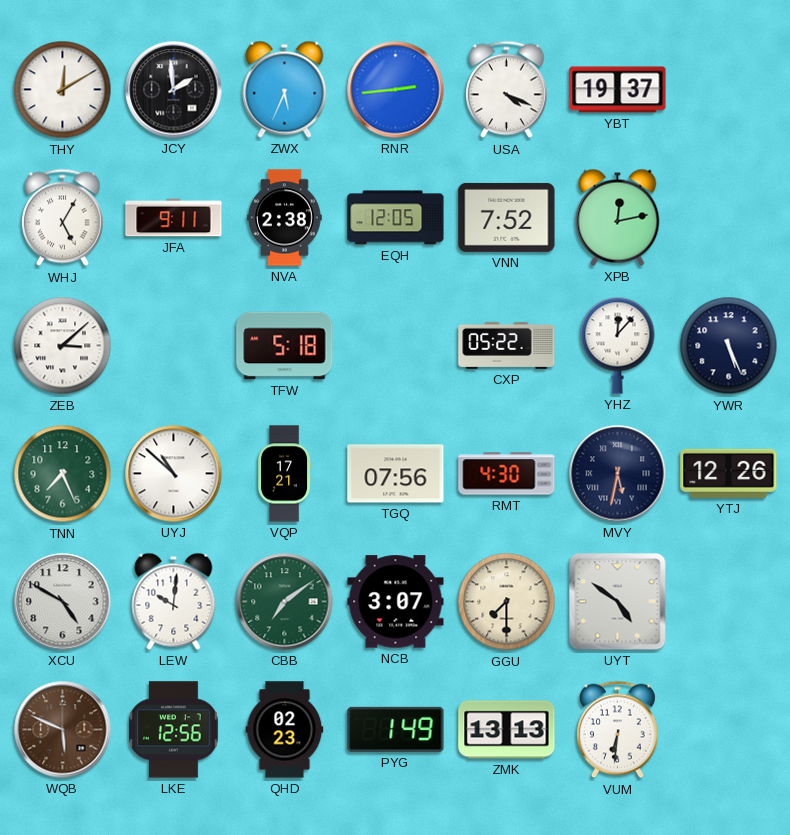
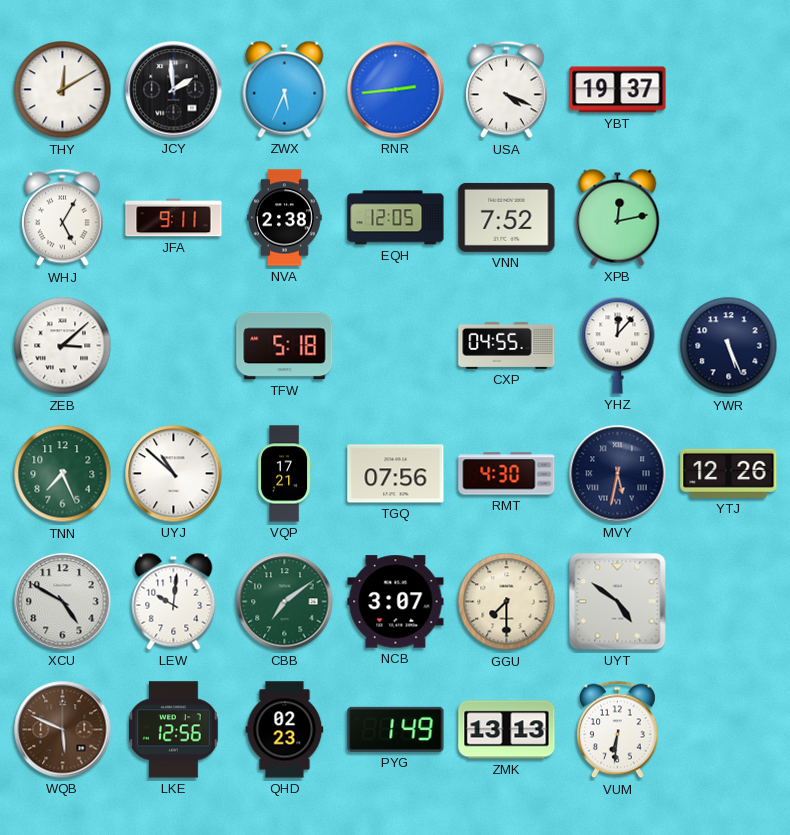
CXP: 05:22 -> 04:55
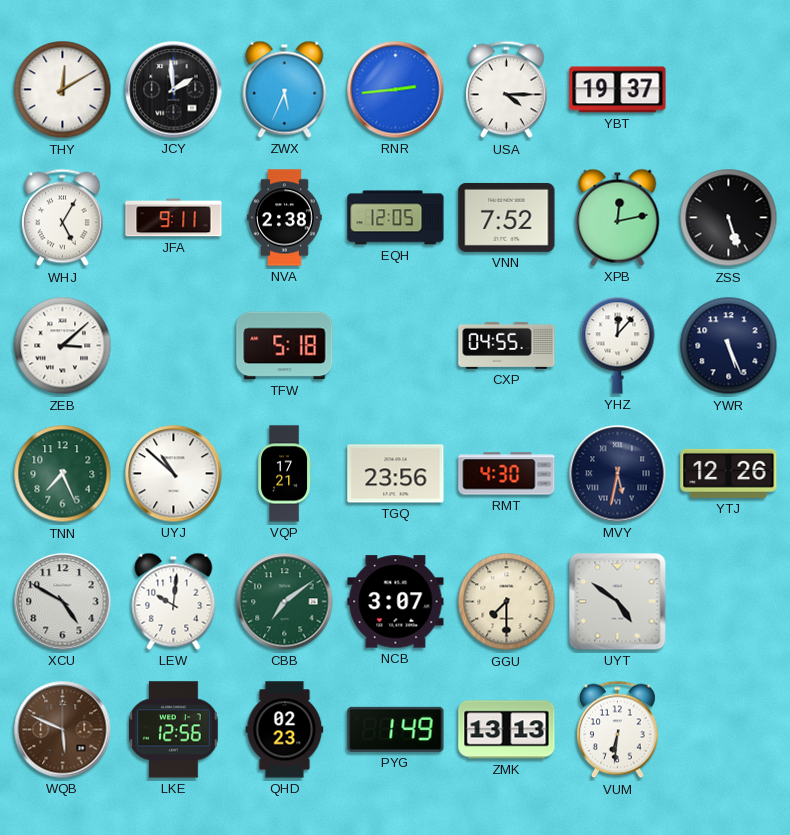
USA: 4:19 -> 4:15
ZSS: none -> 5:27
TGQ: 07:56 -> 23:56
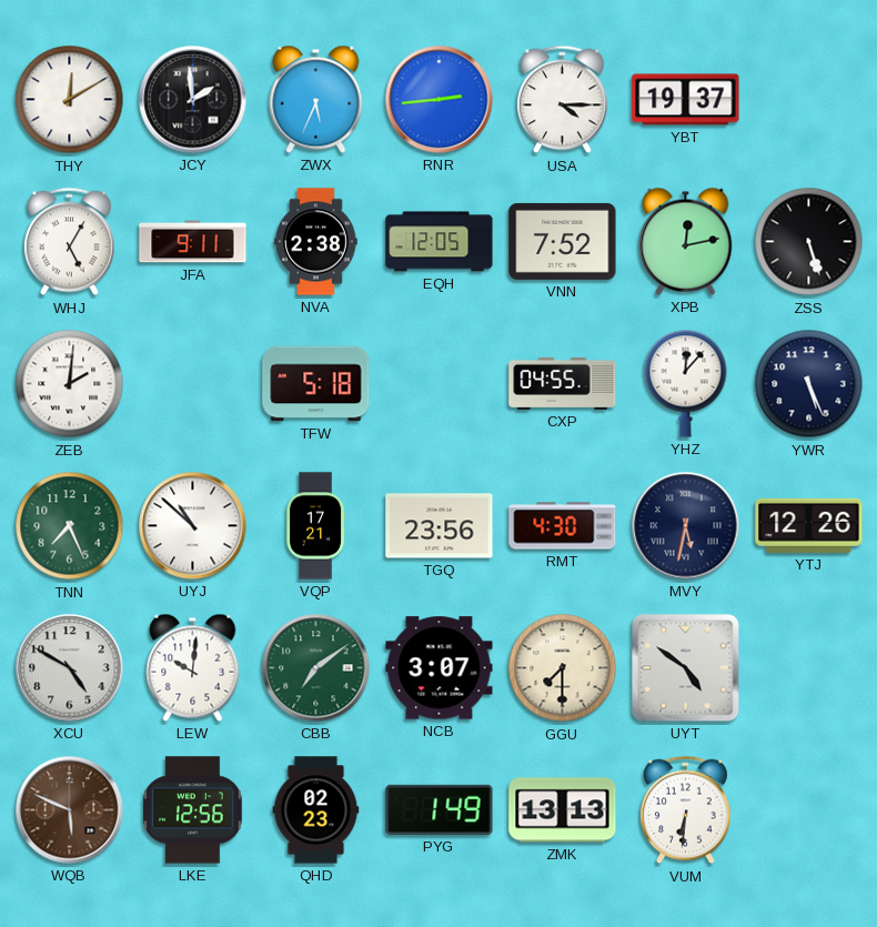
ZEB: 3:08 -> 2:01
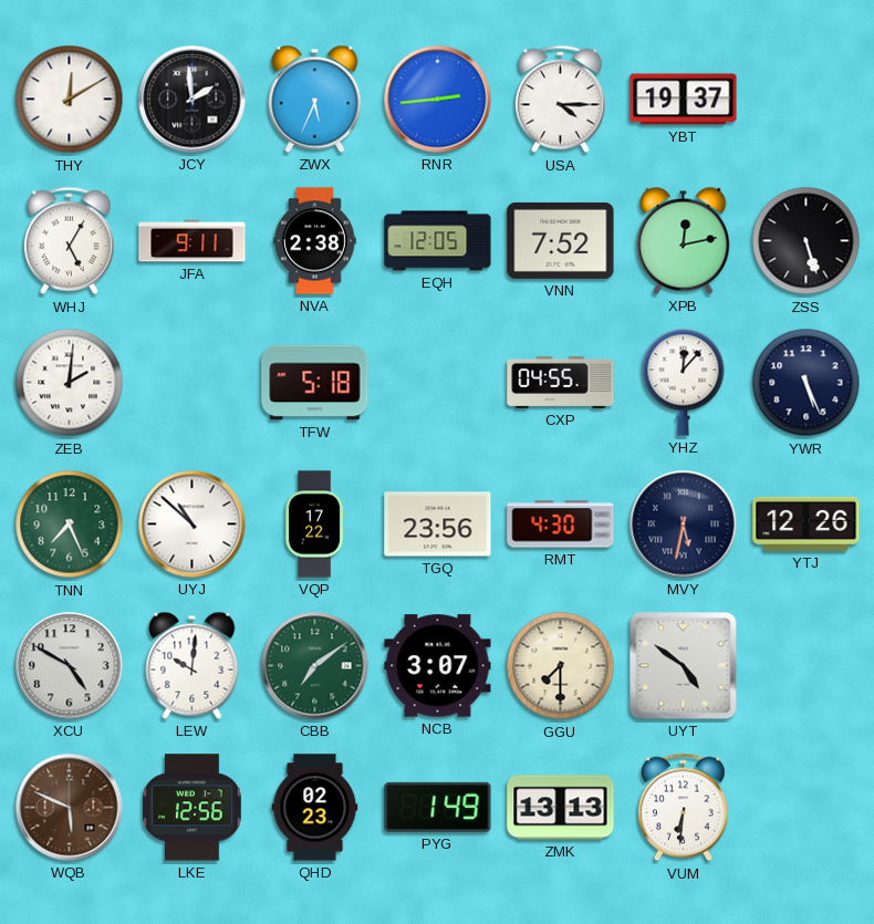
VQP: 17:21 -> 17:22
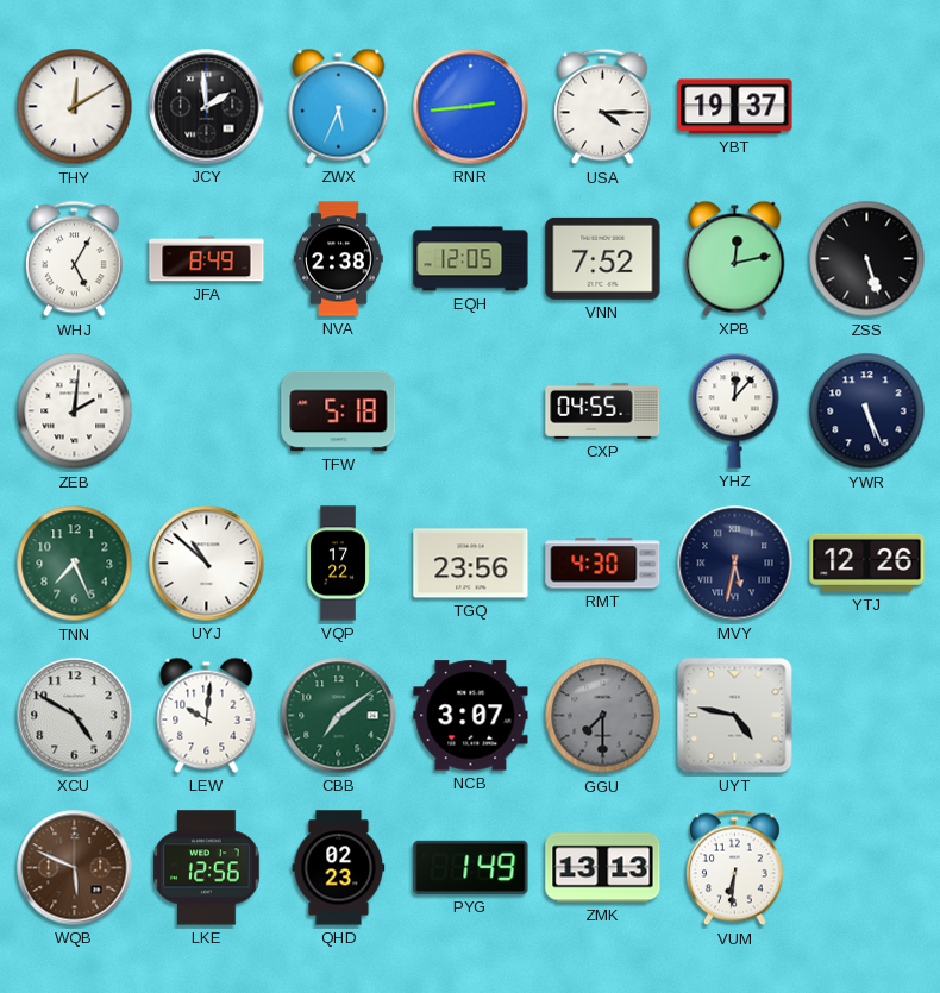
JFA: 9:11 -> 8:49
GGU dial: cream -> grey
UYT: 4:51 -> 4:47
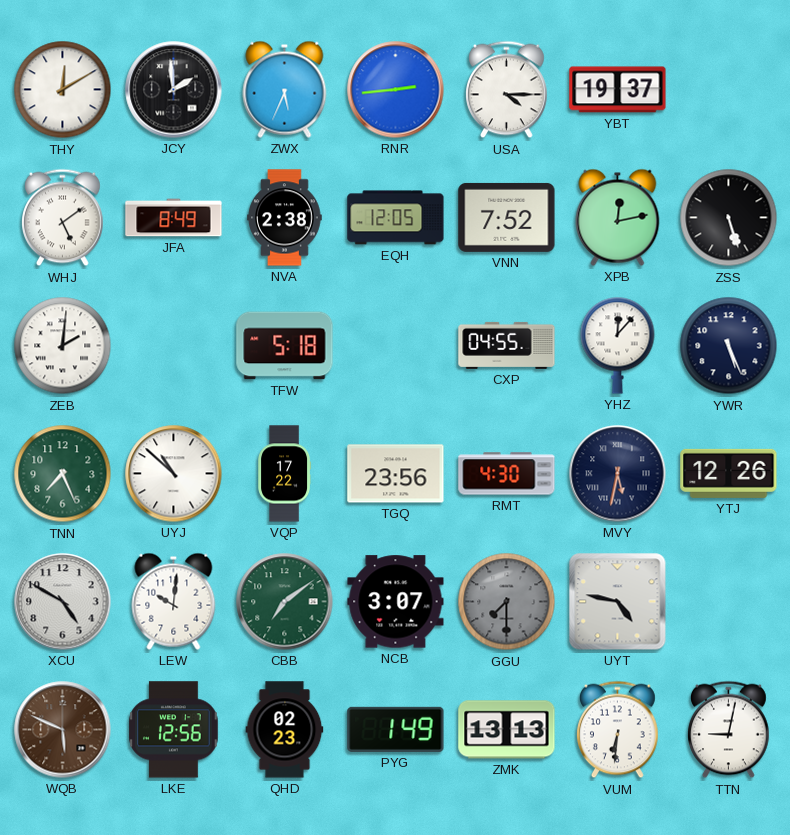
WHJ: 5:05 -> 5:09
TTN: none -> 9:02
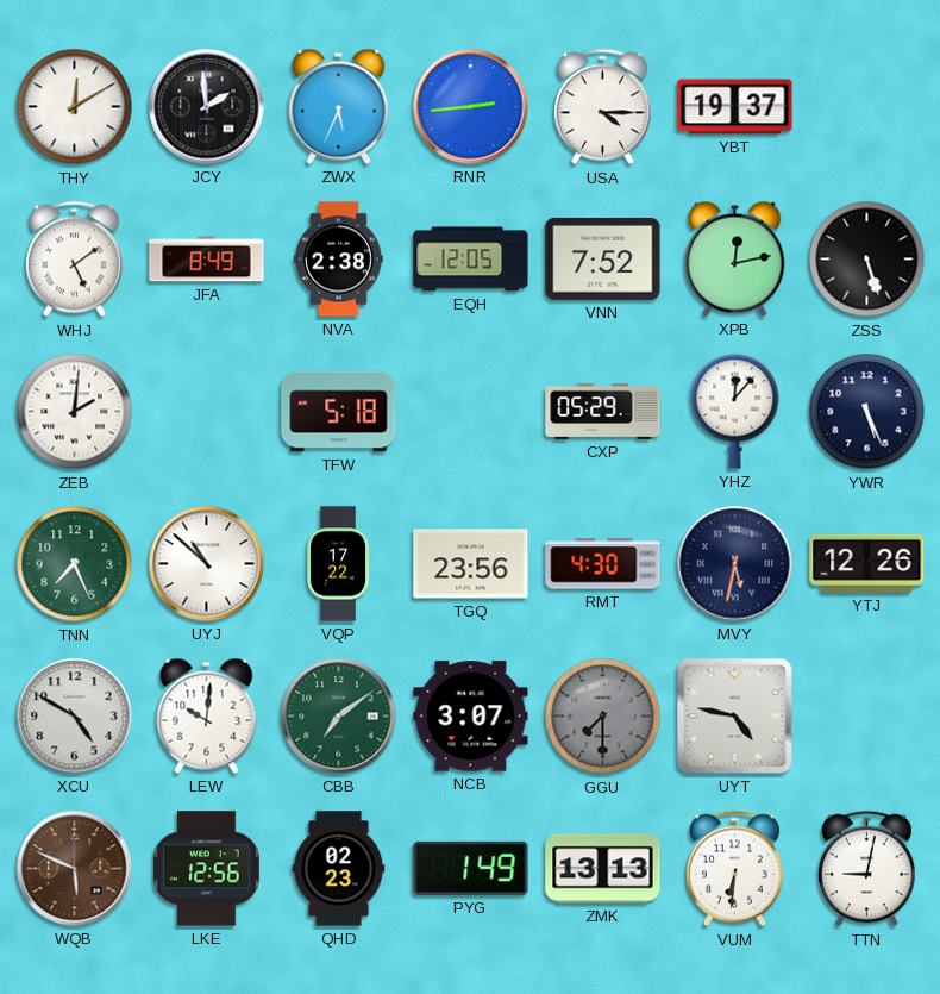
CXP: 04:55 -> 05:29
